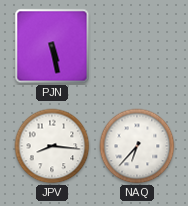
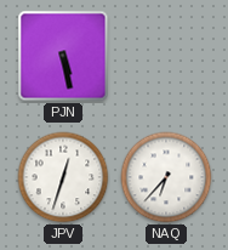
JPV: 8:16 -> 12:33
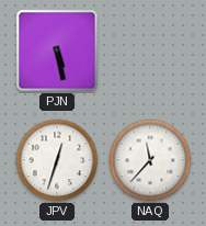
NAQ: 6:37 -> 11:37
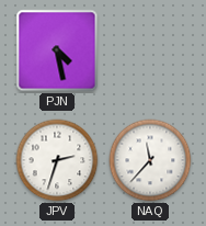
PJN: 5:28 -> 4:28
JPV: 12:33 -> 2:33
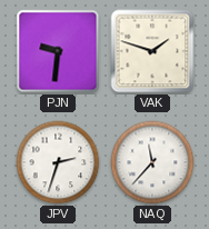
PJN: 4:28 -> 9:31
VAK: none -> 1:48
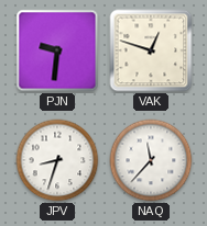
VAK: 1:48 -> 12:48
JPV: 2:33 -> 8:33
